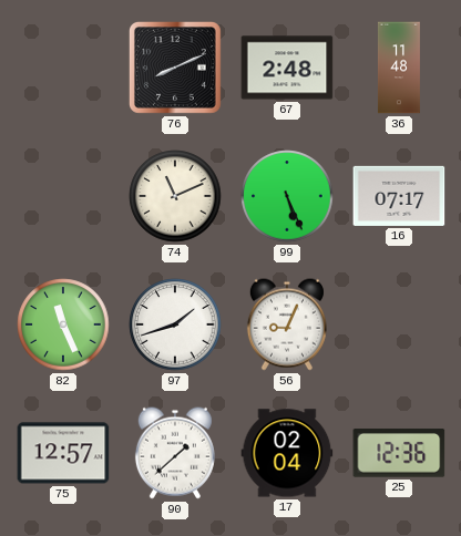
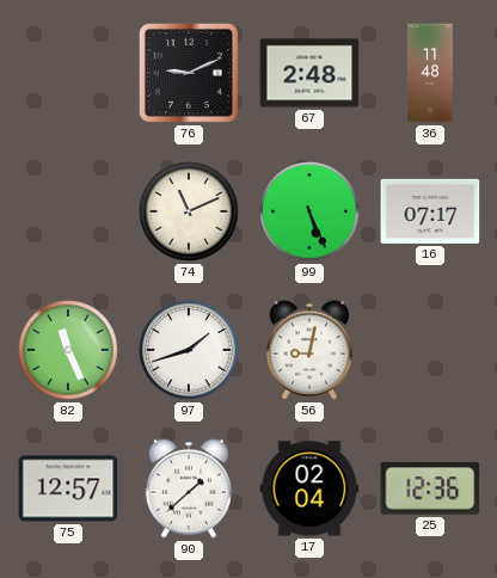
76: 8:11 -> 9:11
56: 9:04 -> 9:02
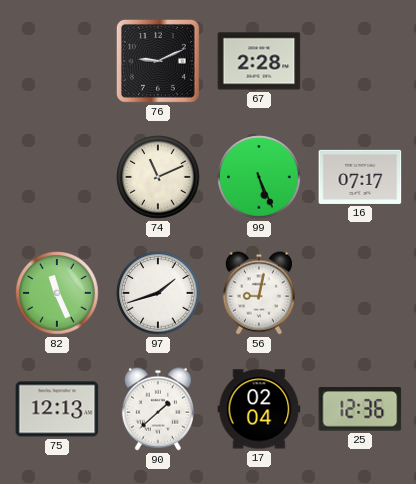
67: 2:48 -> 2:28
36: 11:48 -> none
75: 12:57 -> 12:13
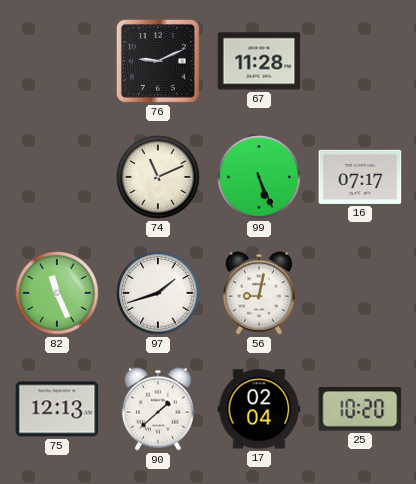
67: 2:28 -> 11:28
25: 12:36 -> 10:20
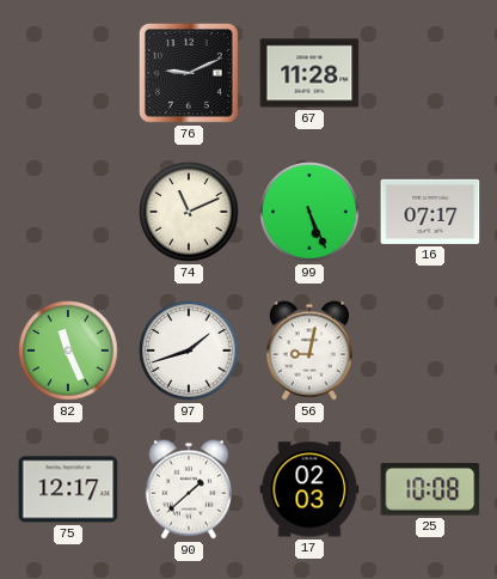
75: 12:13 -> 12:17
17: 02:04 -> 02:03
25: 10:20 -> 10:08
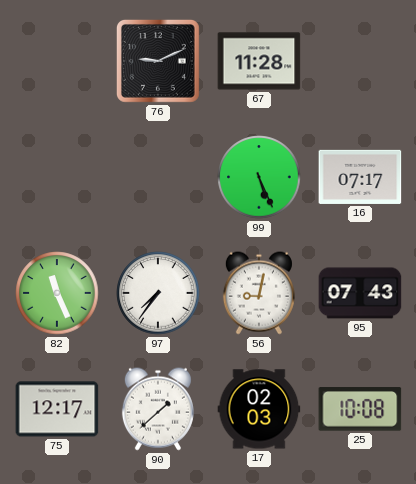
74: 11:11 -> none
97: 1:42 -> 7:36
95: none -> 07:43
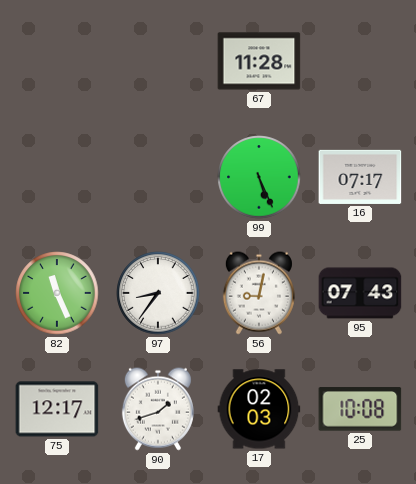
76: 9:11 -> none
97: 7:36 -> 8:36
90: 1:38 -> 1:42
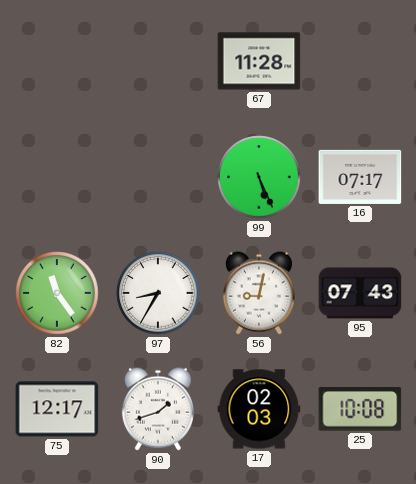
82: 11:26 -> 11:24
97: 8:36 -> 8:35
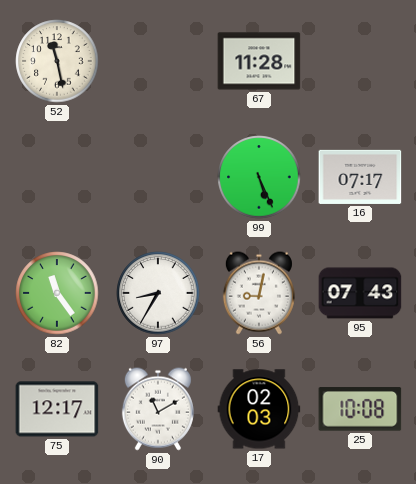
52: none -> 11:28
90: 1:42 -> 11:10
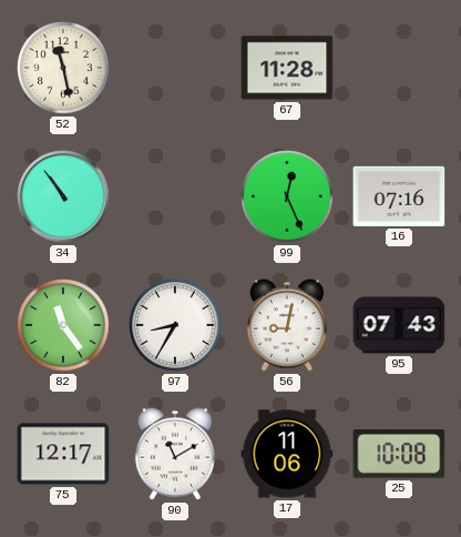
34: none -> 10:54
99: 5:26 -> 12:26
16: 07:17 -> 07:16
17: 02:03 -> 11:06
